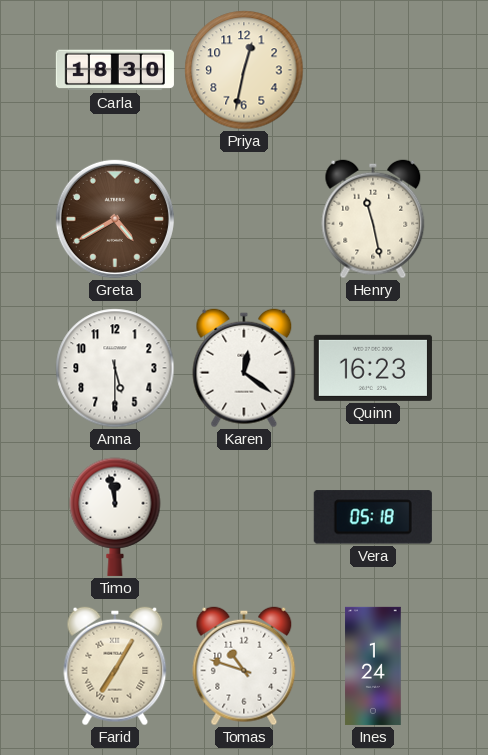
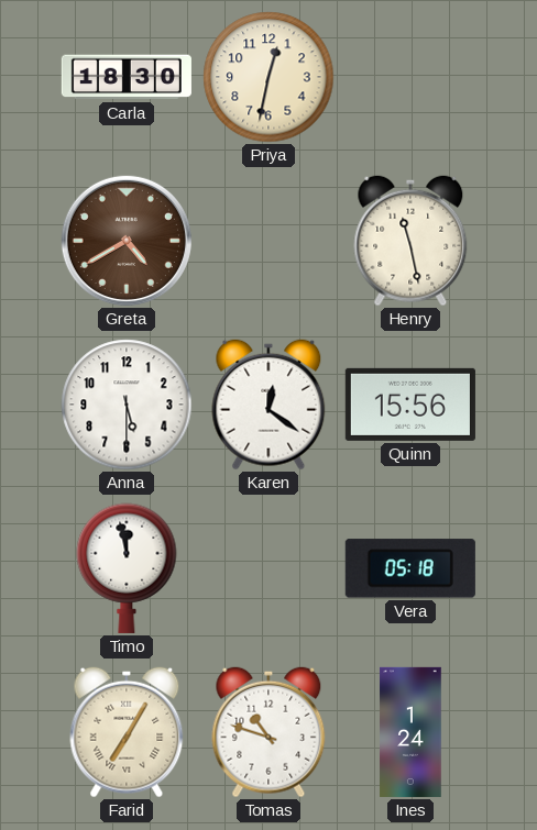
Quinn: 16:23 -> 15:56
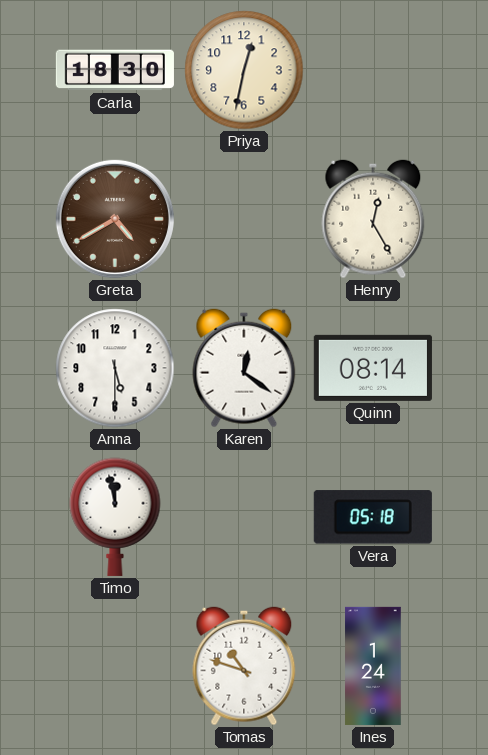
Henry: 11:28 -> 12:25
Quinn: 15:56 -> 08:14
Farid: 7:05 -> none
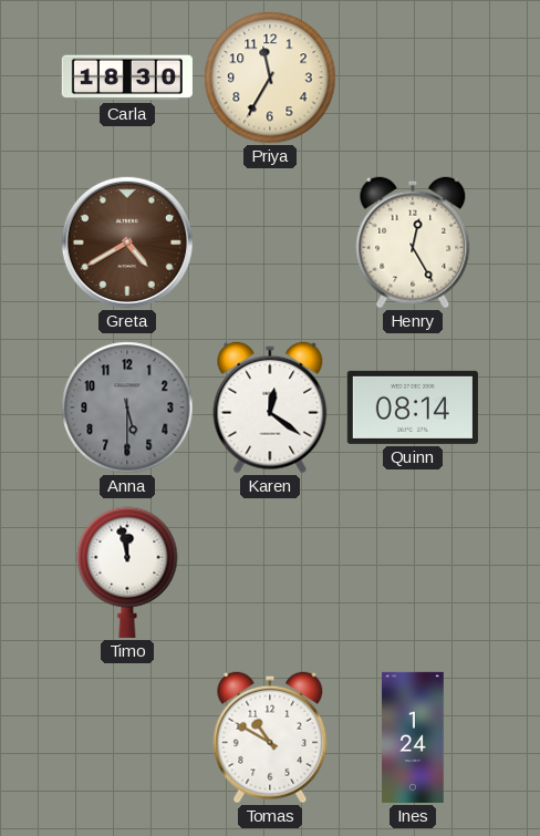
Priya: 12:32 -> 11:35
Anna dial: white -> grey
Vera: 05:18 -> none
Tomas: 10:48 -> 10:50
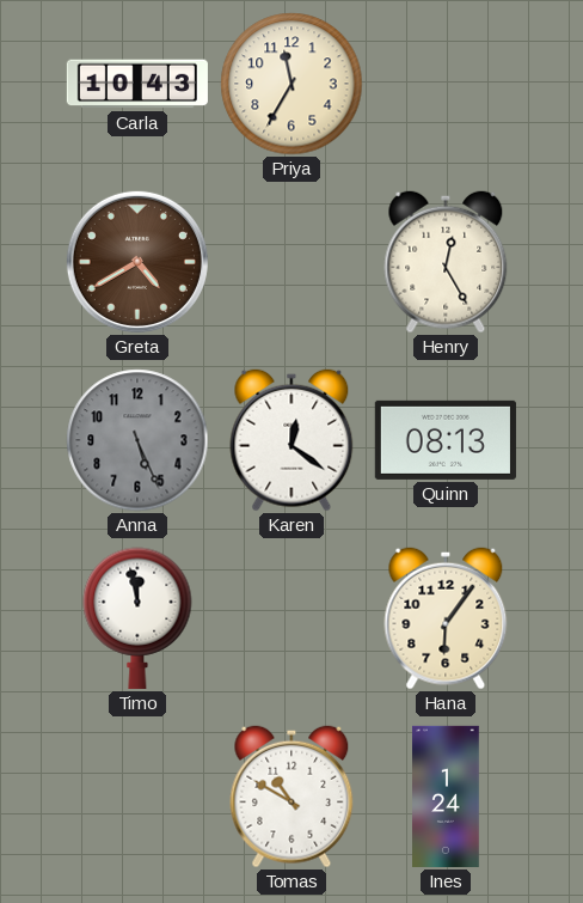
Carla: 18:30 -> 10:43
Anna: 5:30 -> 5:26
Quinn: 08:14 -> 08:13
Hana: none -> 6:06
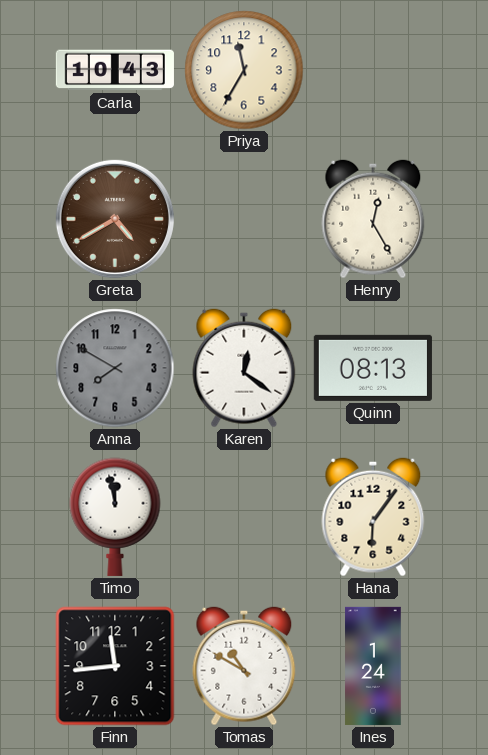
Anna: 5:26 -> 7:50
Finn: none -> 11:44
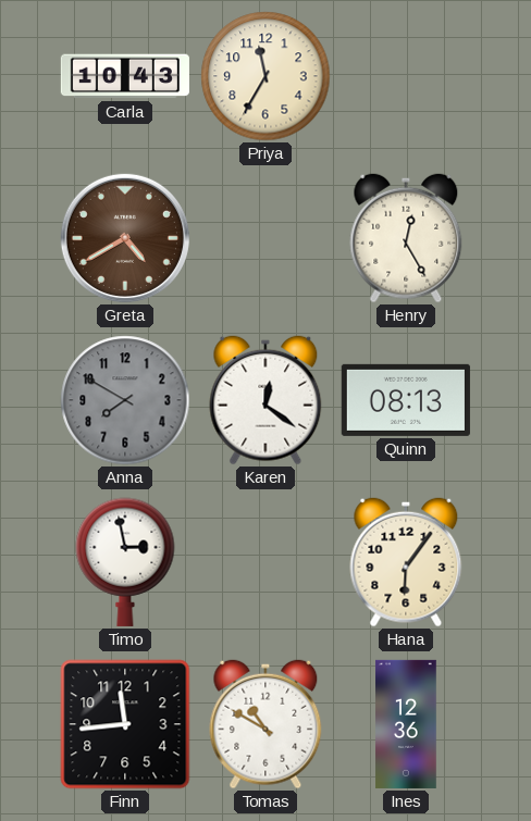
Timo: 11:58 -> 2:58
Ines: 1:24 -> 12:36
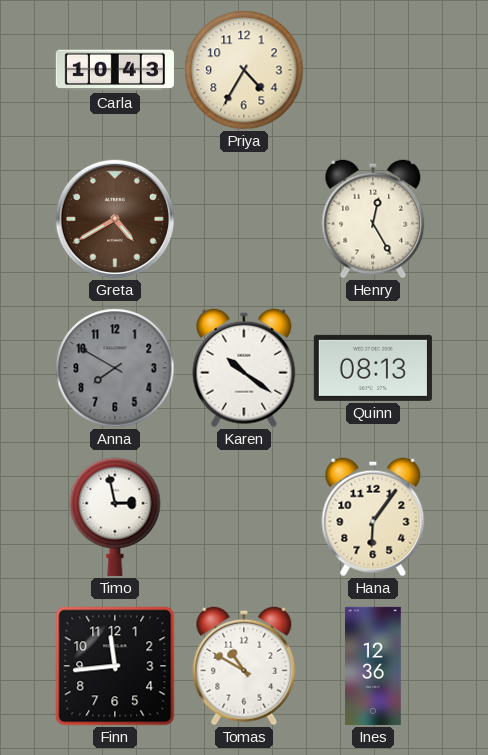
Priya: 11:35 -> 4:35
Karen: 12:21 -> 10:21
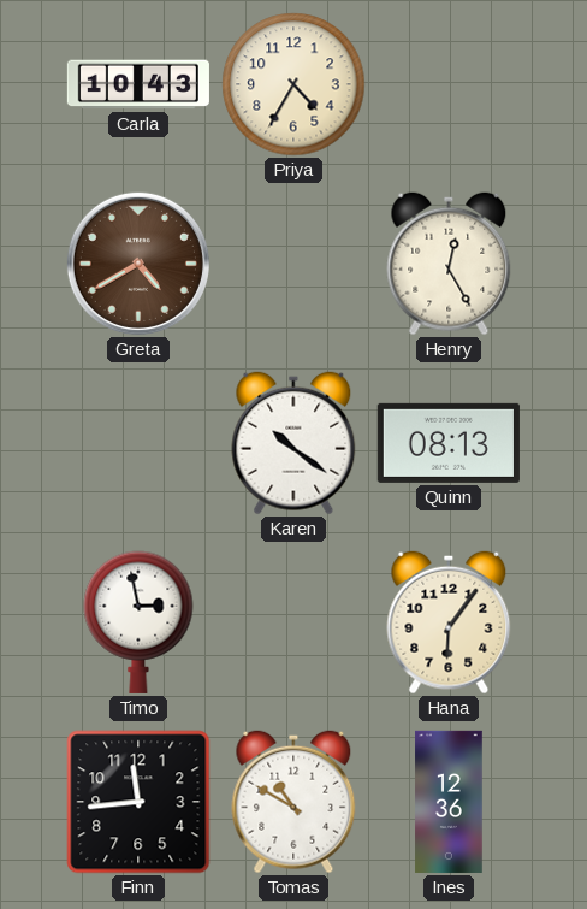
Anna: 7:50 -> none
